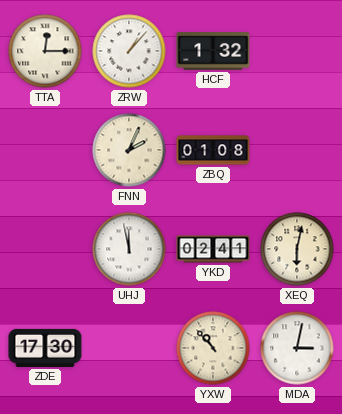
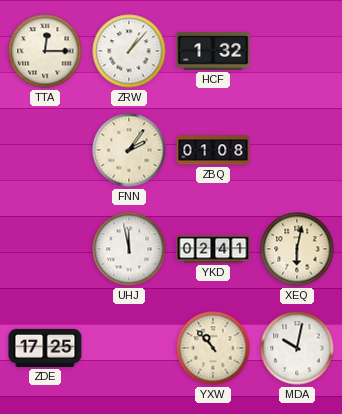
FNN: 2:04 -> 2:06
ZDE: 17:30 -> 17:25
MDA: 3:02 -> 10:02
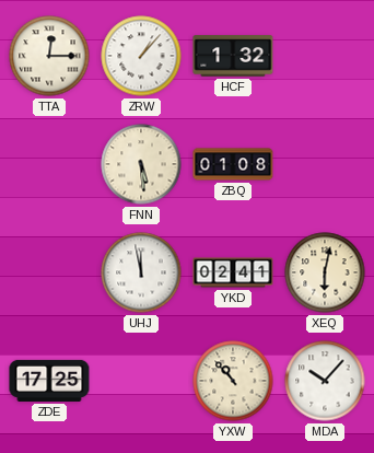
FNN: 2:06 -> 5:29
MDA: 10:02 -> 10:07
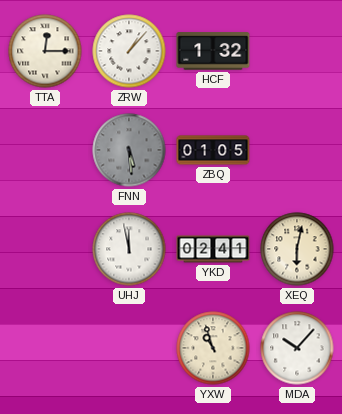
FNN dial: cream -> grey
ZBQ: 01:08 -> 01:05
ZDE: 17:25 -> none
YXW: 10:53 -> 10:57
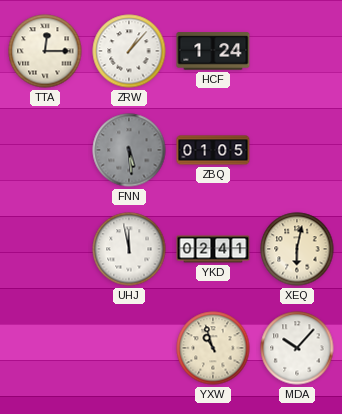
HCF: 1:32 -> 1:24
